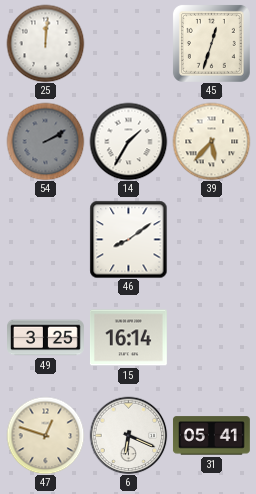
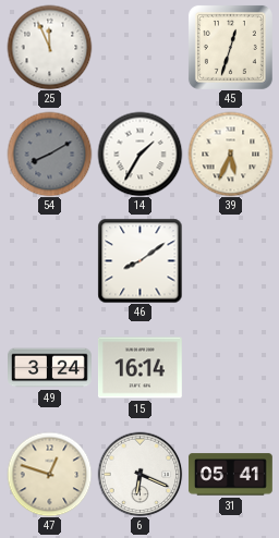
25: 12:01 -> 11:56
54: 2:10 -> 8:10
39: 5:37 -> 5:34
49: 3:25 -> 3:24
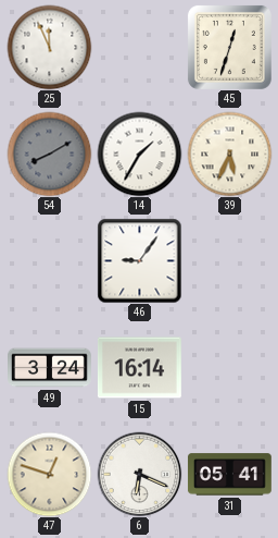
46: 8:09 -> 9:06
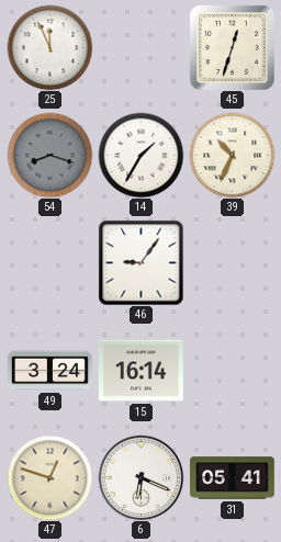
54: 8:10 -> 8:18
39: 5:34 -> 10:34
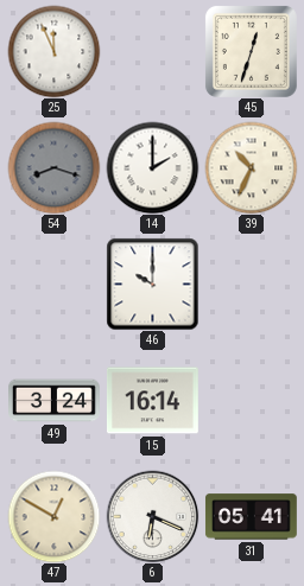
14: 1:35 -> 2:00
46: 9:06 -> 10:00
47: 12:48 -> 12:50
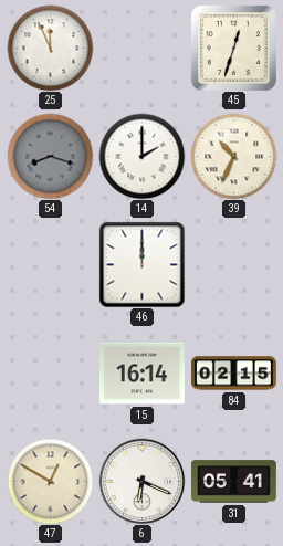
46: 10:00 -> 12:00
49: 3:24 -> none
84: none -> 02:15
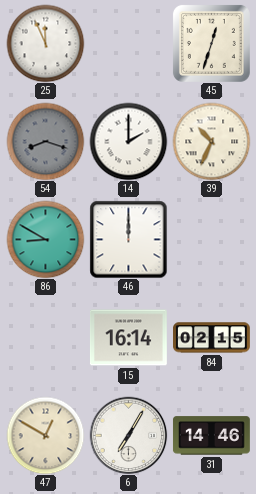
86: none -> 8:50
6: 6:19 -> 7:05
31: 05:41 -> 14:46
